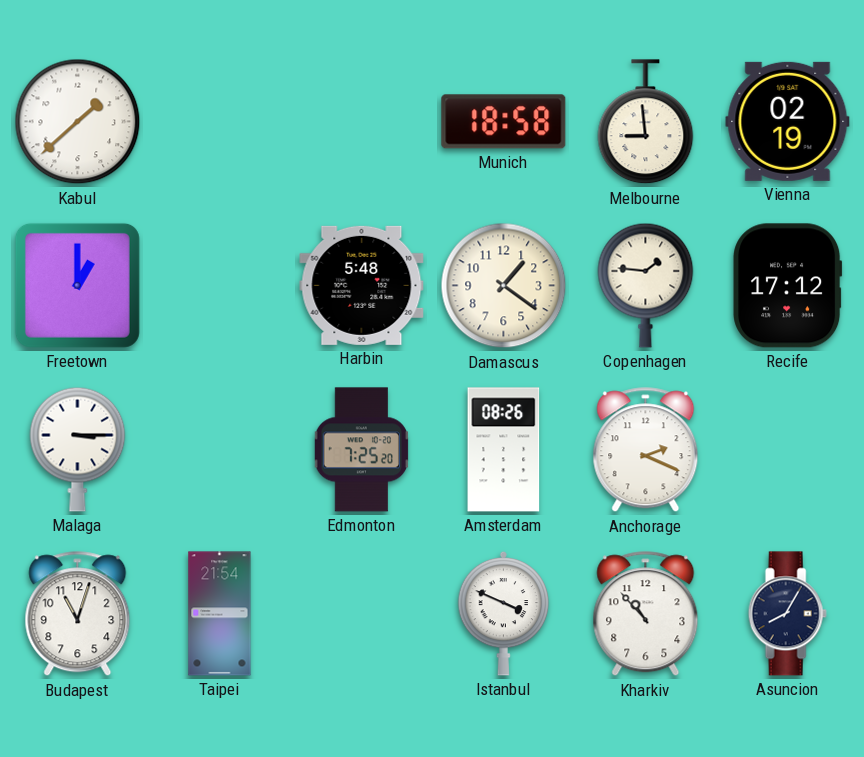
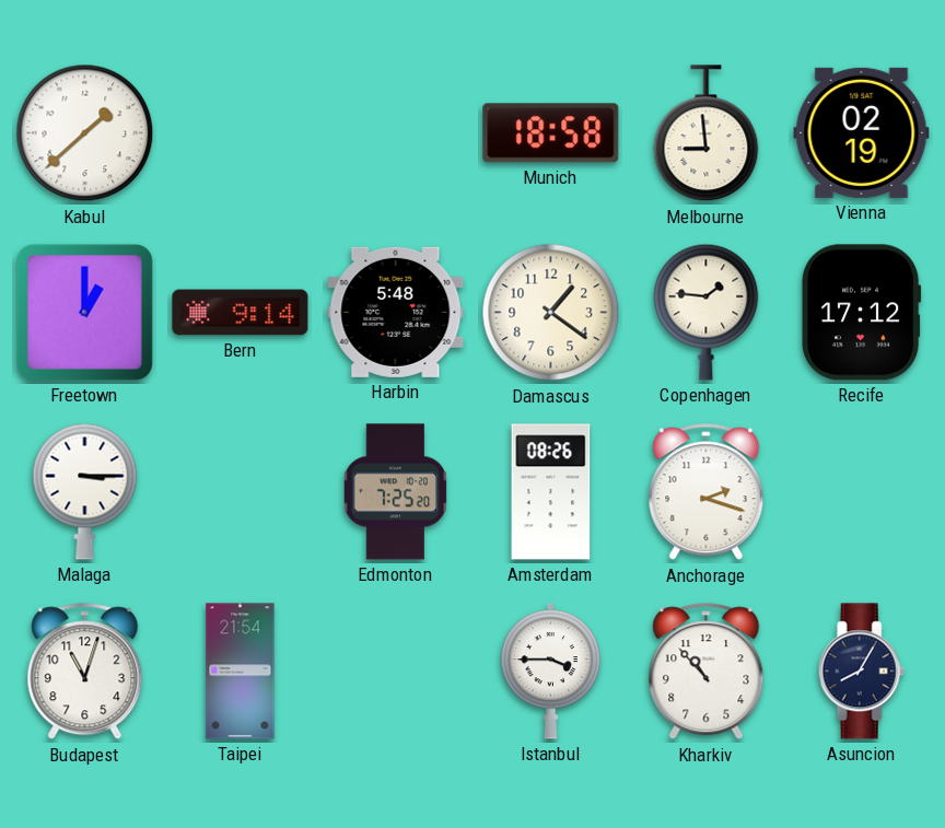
Bern: none -> 9:14
Anchorage: 2:19 -> 2:18
Istanbul: 3:49 -> 3:45
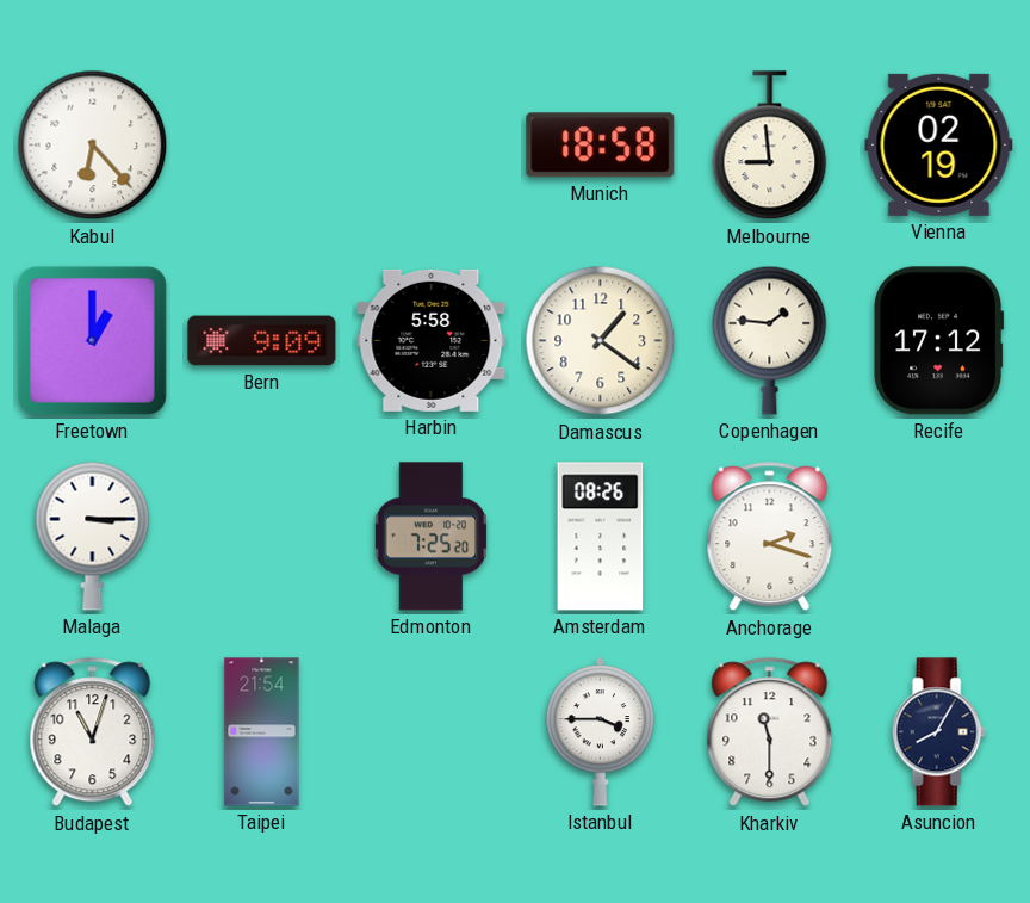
Kabul: 1:38 -> 6:23
Bern: 9:14 -> 9:09
Harbin: 5:48 -> 5:58
Kharkiv: 10:53 -> 11:30
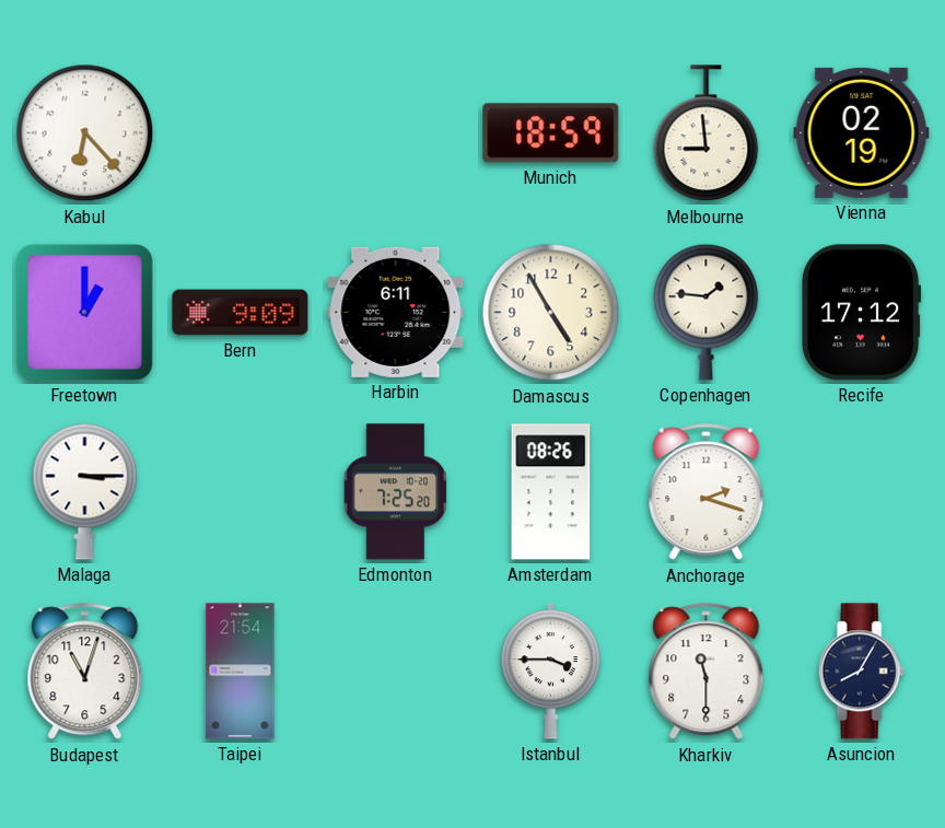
Munich: 18:58 -> 18:59
Harbin: 5:58 -> 6:11
Damascus: 1:21 -> 4:55
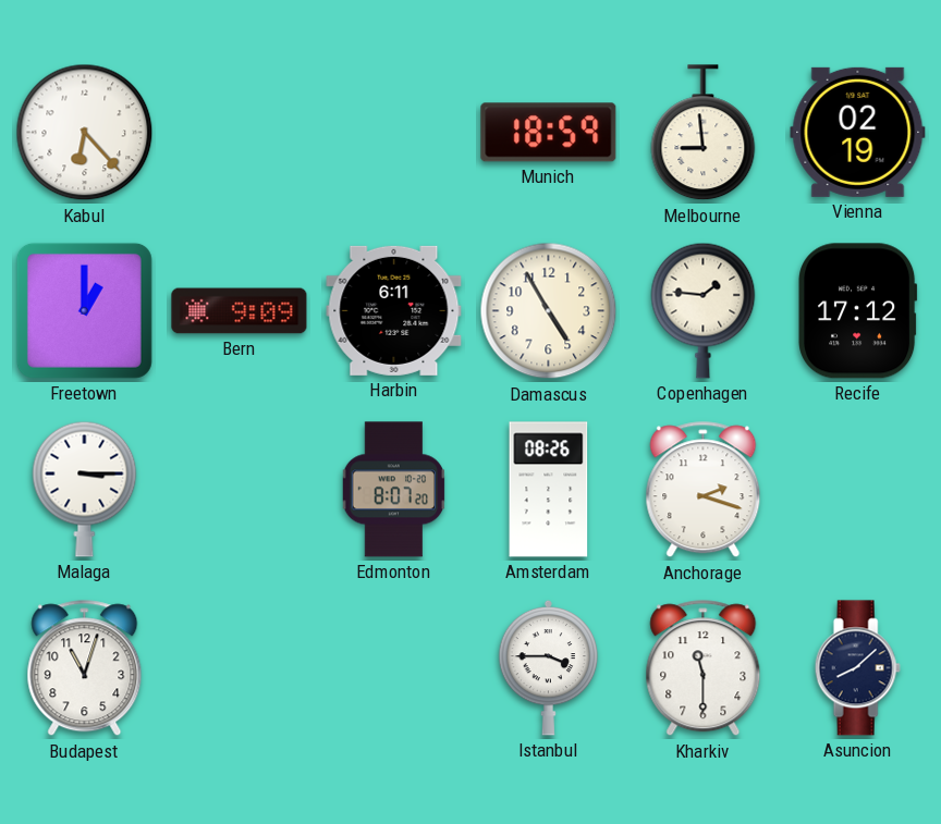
Edmonton: 7:25 -> 8:07
Taipei: 21:54 -> none
Asuncion: 8:05 -> 8:08
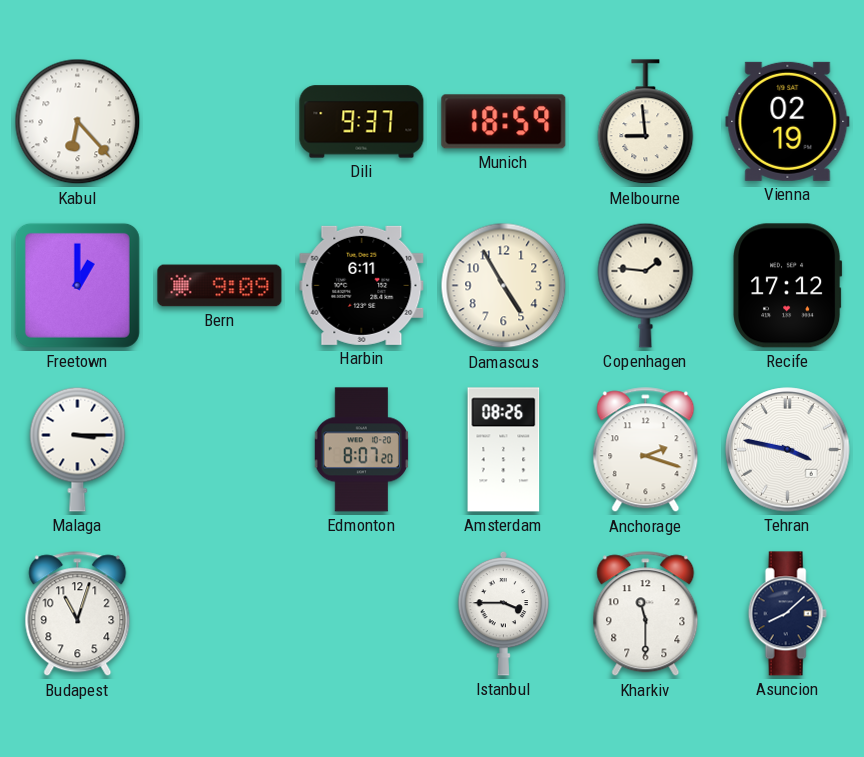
Dili: none -> 9:37
Tehran: none -> 3:47
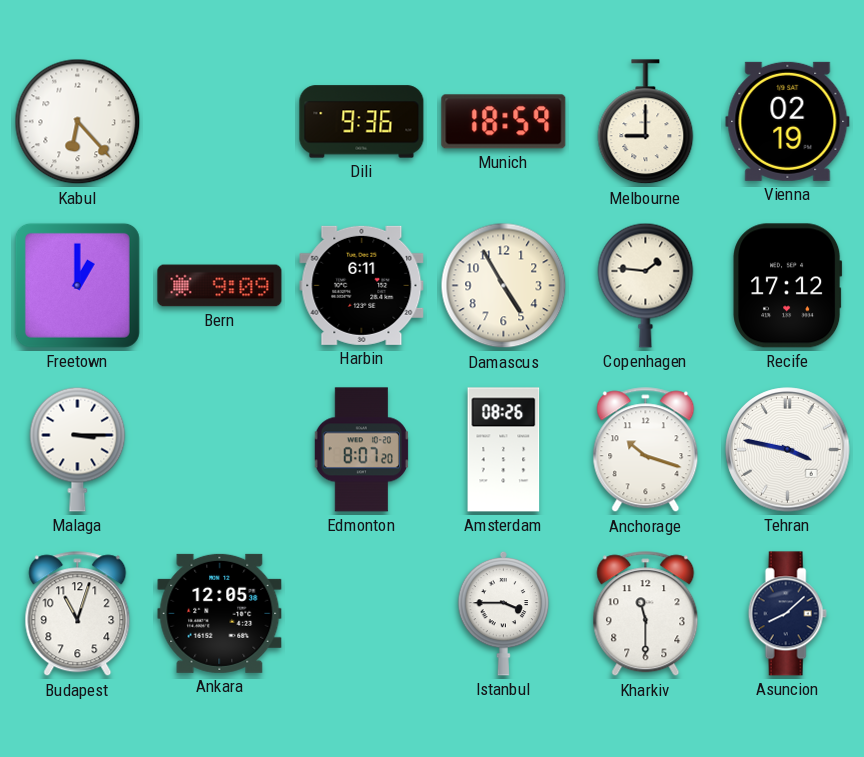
Dili: 9:37 -> 9:36
Melbourne: 8:59 -> 9:00
Anchorage: 2:18 -> 10:18
Ankara: none -> 12:05
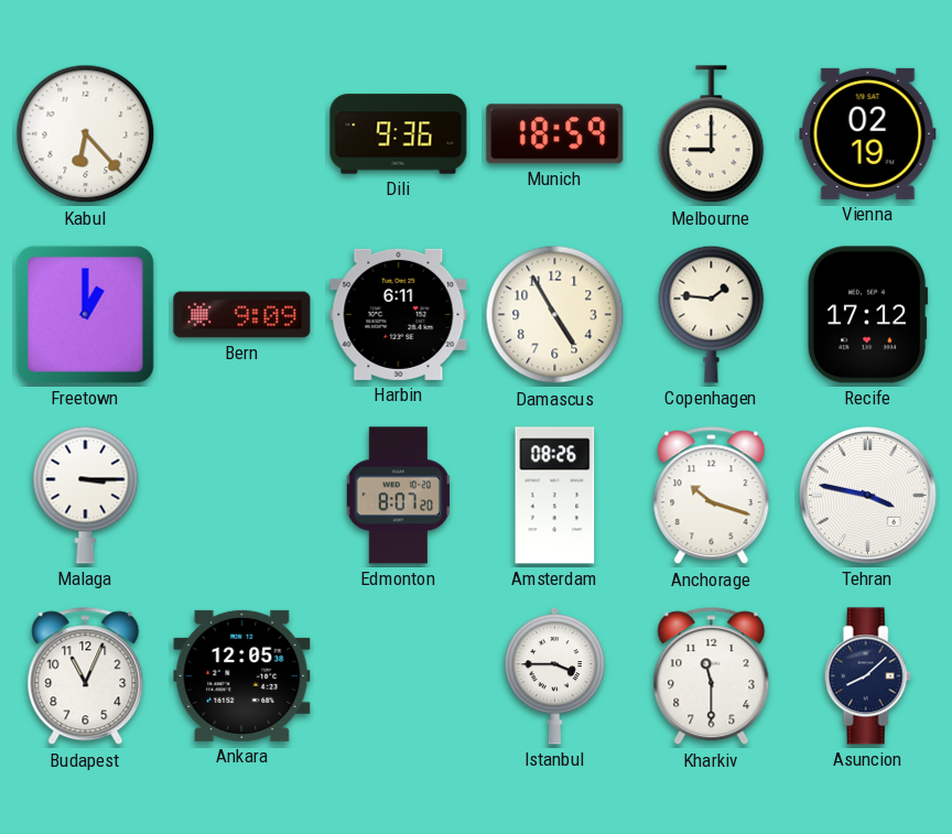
Budapest: 11:03 -> 11:04
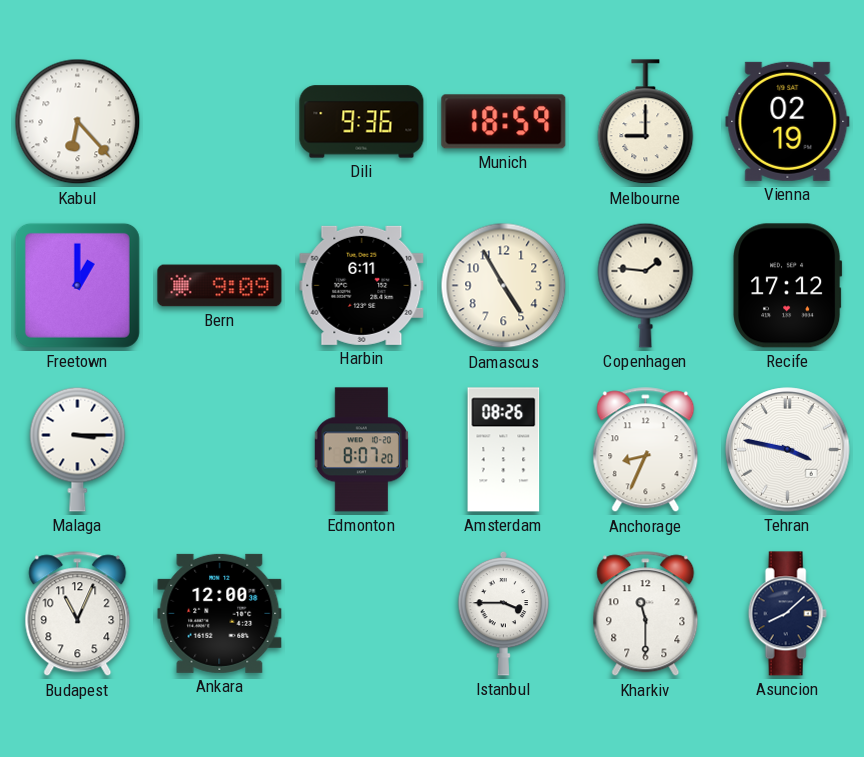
Anchorage: 10:18 -> 8:34
Ankara: 12:05 -> 12:00
